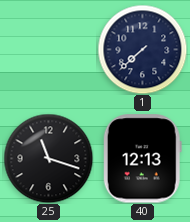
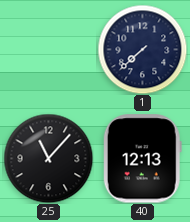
25: 11:18 -> 11:07
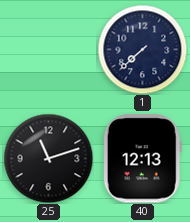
25: 11:07 -> 11:12
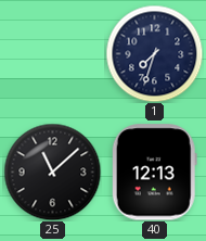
1: 7:38 -> 7:33
25: 11:12 -> 11:08
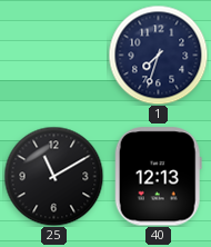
25: 11:08 -> 11:10
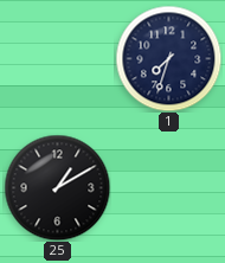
25: 11:10 -> 1:10
40: 12:13 -> none
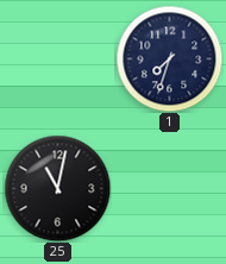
25: 1:10 -> 11:02
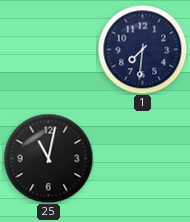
1: 7:33 -> 7:31
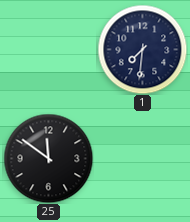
25: 11:02 -> 11:51
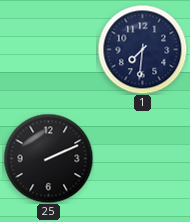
25: 11:51 -> 2:11
